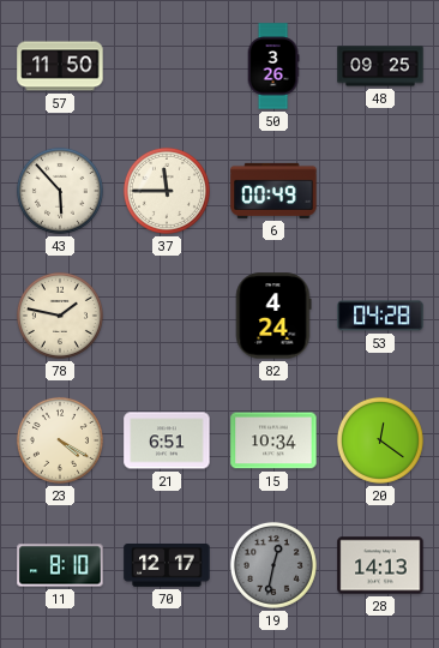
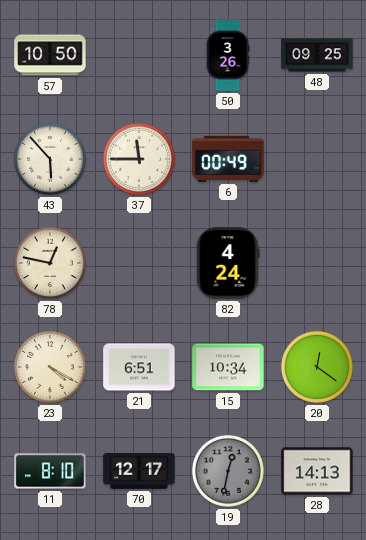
57: 11:50 -> 10:50
78: 1:47 -> 12:47
53: 04:28 -> none
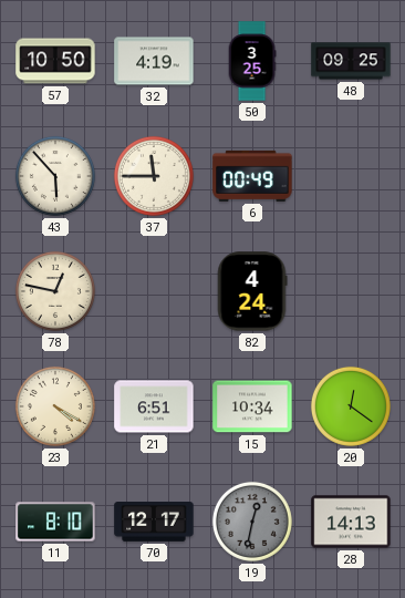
32: none -> 4:19
50: 3:26 -> 3:25
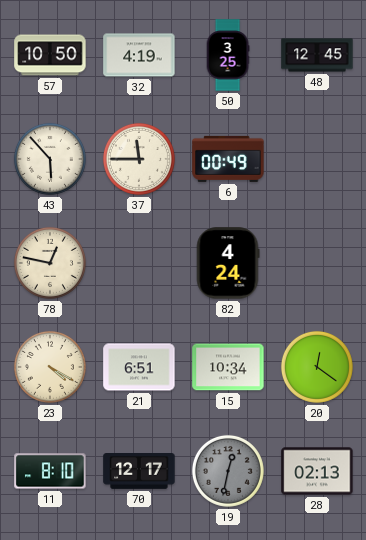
48: 09:25 -> 12:45
28: 14:13 -> 02:13
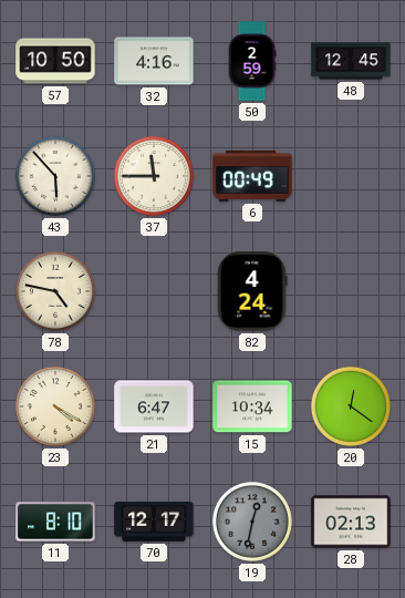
32: 4:19 -> 4:16
50: 3:25 -> 2:59
78: 12:47 -> 4:47
21: 6:51 -> 6:47
